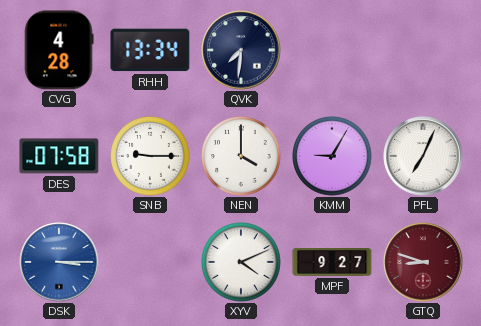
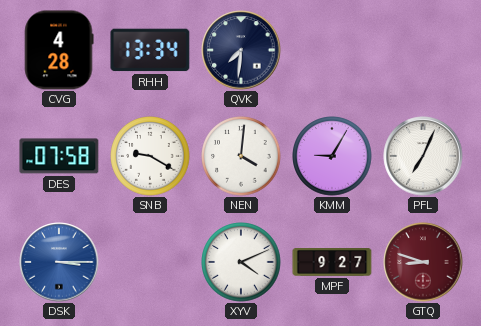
SNB: 9:15 -> 9:20
NEN: 4:00 -> 4:01
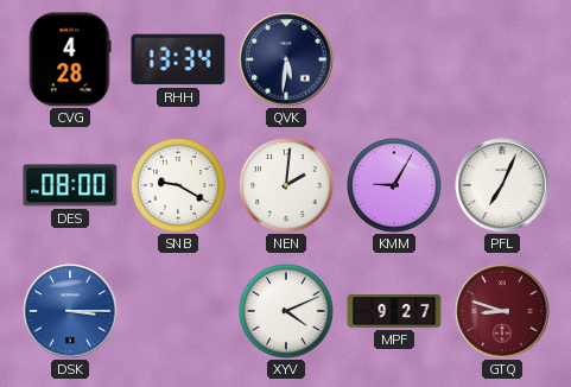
QVK: 7:31 -> 5:31
DES: 07:58 -> 08:00
NEN: 4:01 -> 2:01
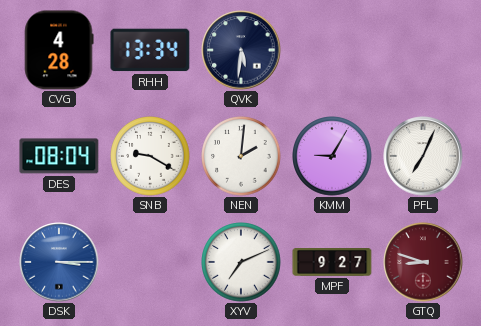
DES: 08:00 -> 08:04
XYV: 4:11 -> 7:11
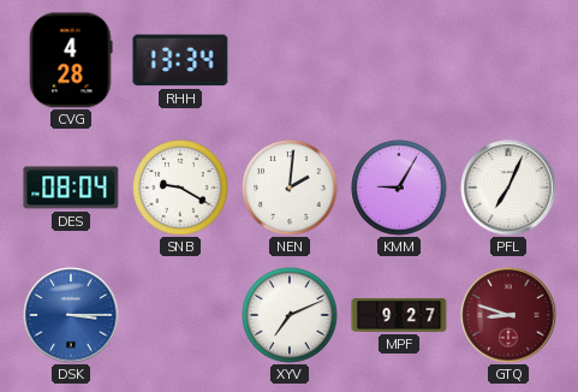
QVK: 5:31 -> none
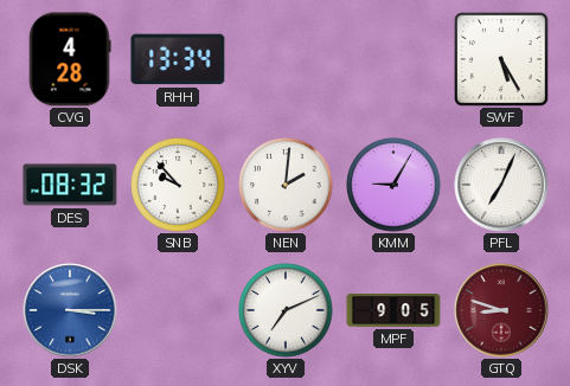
SWF: none -> 5:25
DES: 08:04 -> 08:32
SNB: 9:20 -> 9:53
MPF: 9:27 -> 9:05
